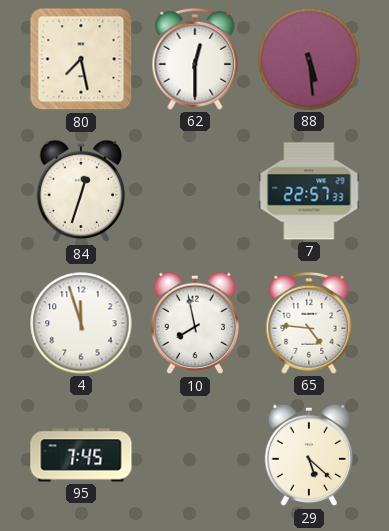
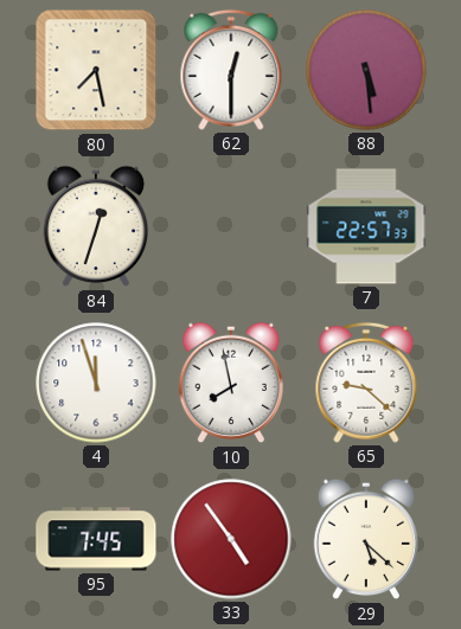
65: 4:46 -> 9:22
33: none -> 4:54
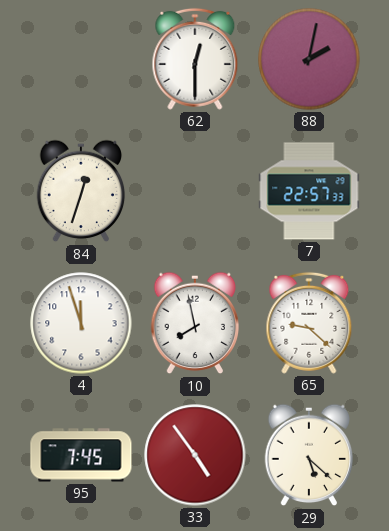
80: 7:28 -> none
88: 5:29 -> 2:02
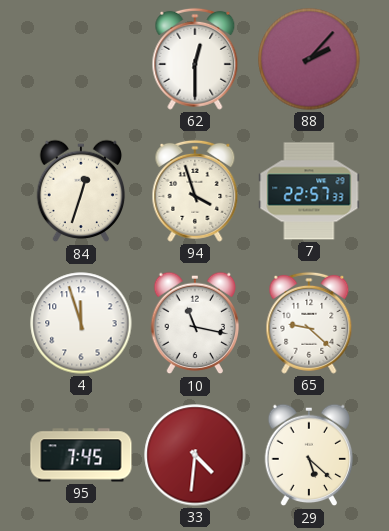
88: 2:02 -> 2:07
94: none -> 3:57
10: 7:58 -> 11:17
33: 4:54 -> 4:31
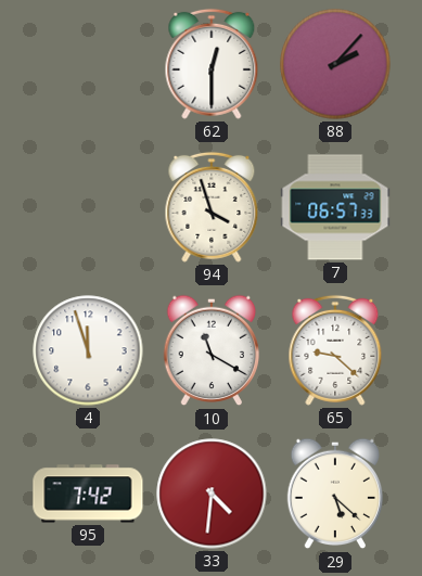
84: 12:33 -> none
7: 22:57 -> 06:57
10: 11:17 -> 11:20
95: 7:45 -> 7:42
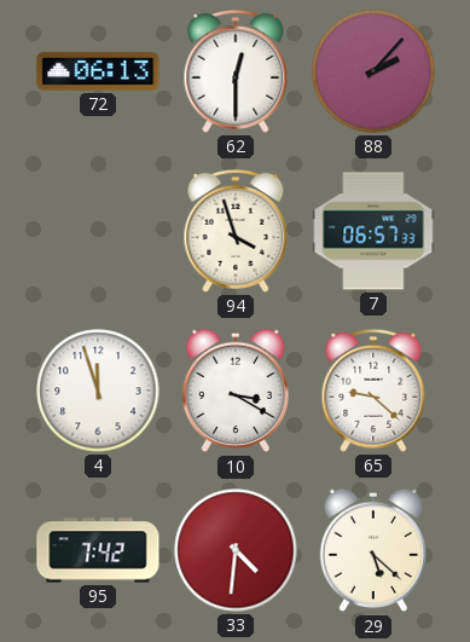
72: none -> 06:13
10: 11:20 -> 3:20
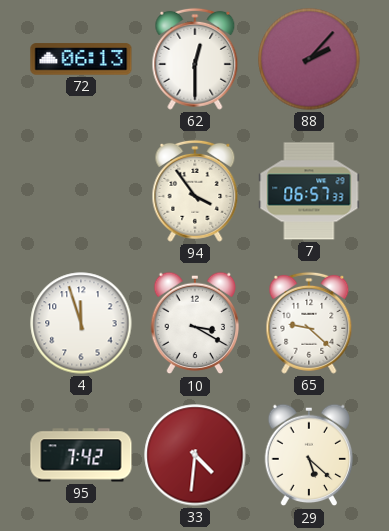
94: 3:57 -> 3:54
